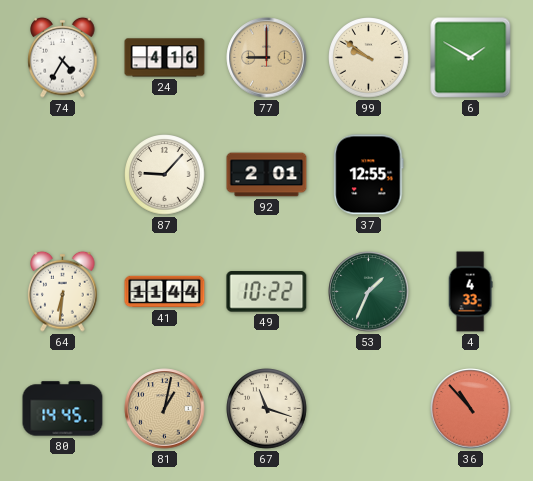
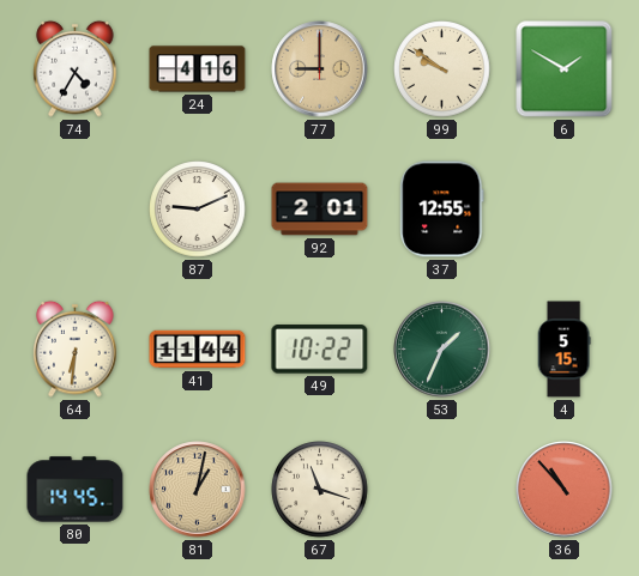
87: 9:07 -> 9:11
4: 4:33 -> 5:15
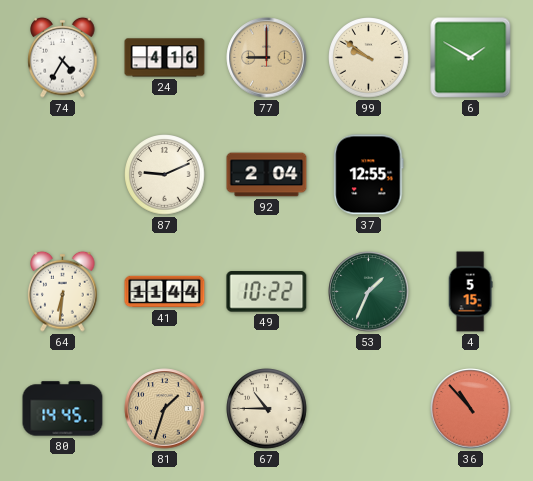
92: 2:01 -> 2:04
81: 1:02 -> 1:33
67: 11:18 -> 10:45
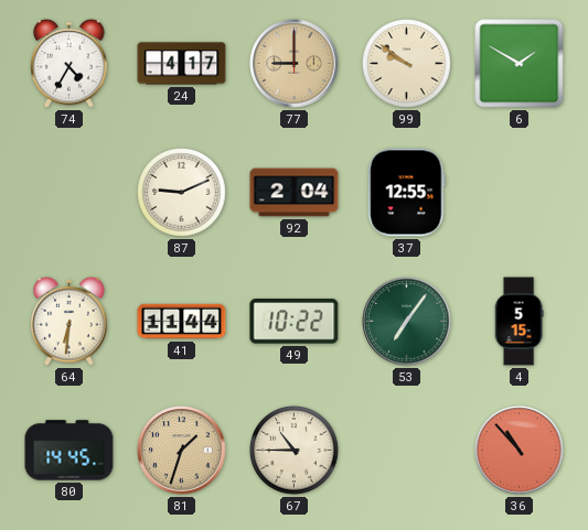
24: 4:16 -> 4:17
53: 1:34 -> 7:06
